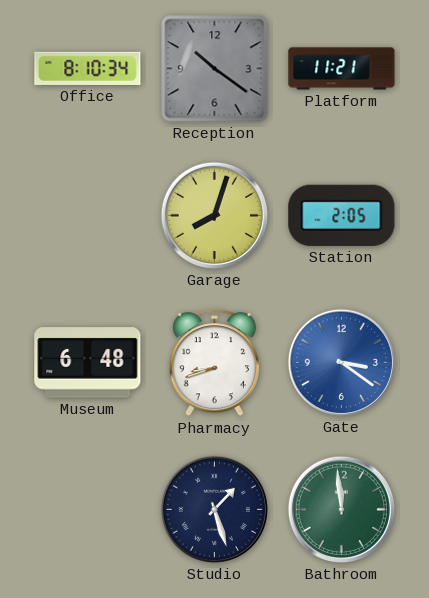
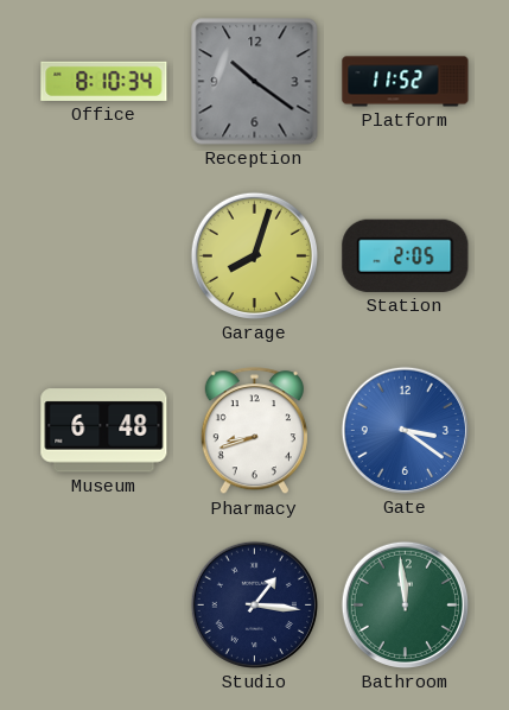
Platform: 11:21 -> 11:52
Studio: 1:27 -> 1:16
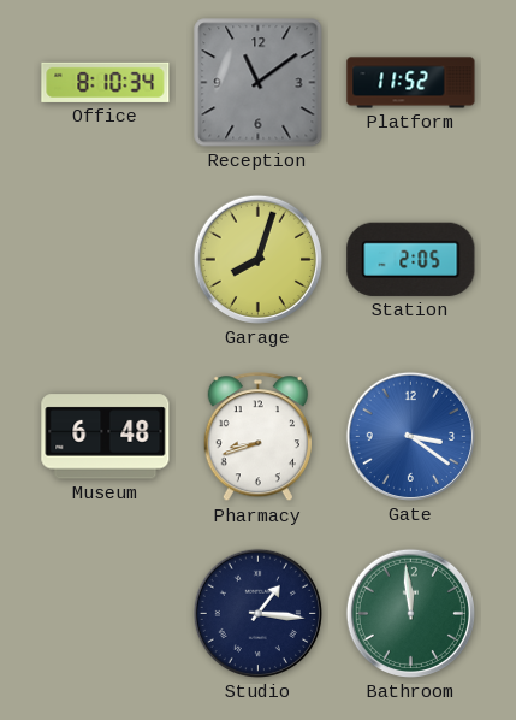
Reception: 10:21 -> 11:09
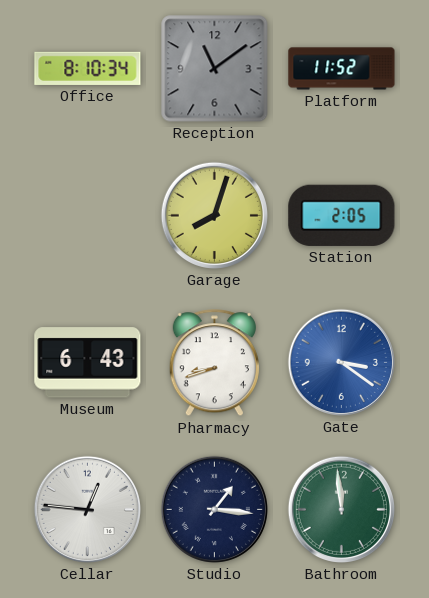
Museum: 6:48 -> 6:43
Cellar: none -> 12:46
